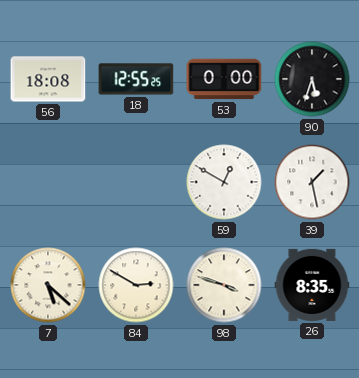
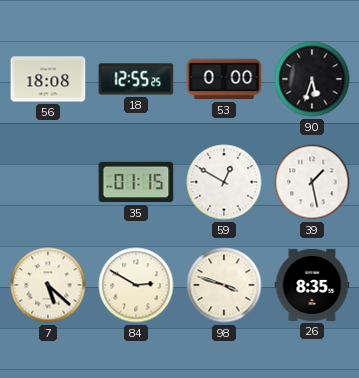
35: none -> 01:15
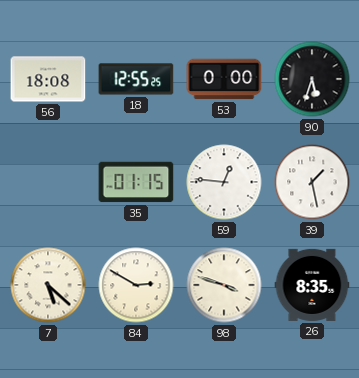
59: 12:50 -> 12:46
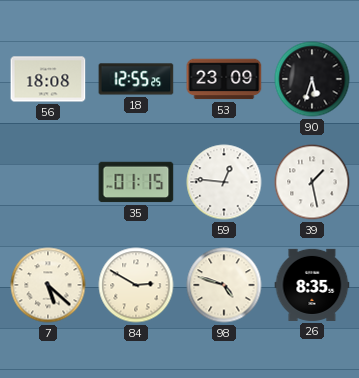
53: 0:00 -> 23:09
98: 3:48 -> 4:48
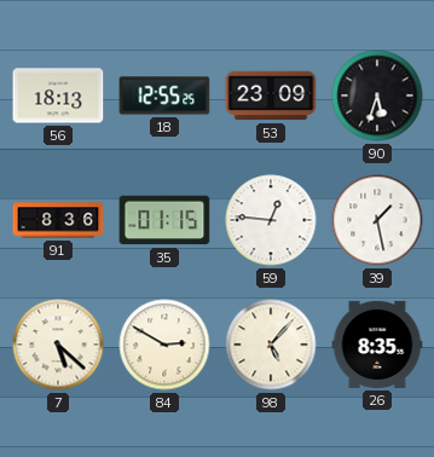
56: 18:08 -> 18:13
91: none -> 8:36
98: 4:48 -> 5:07
